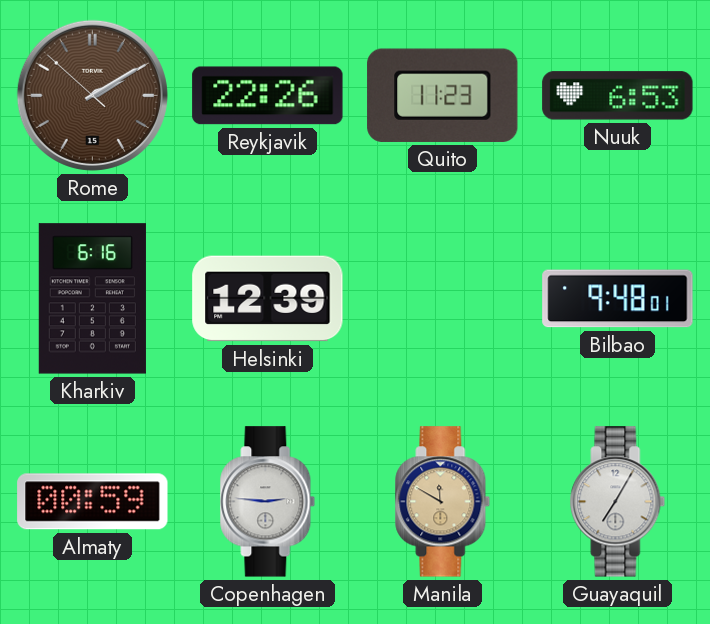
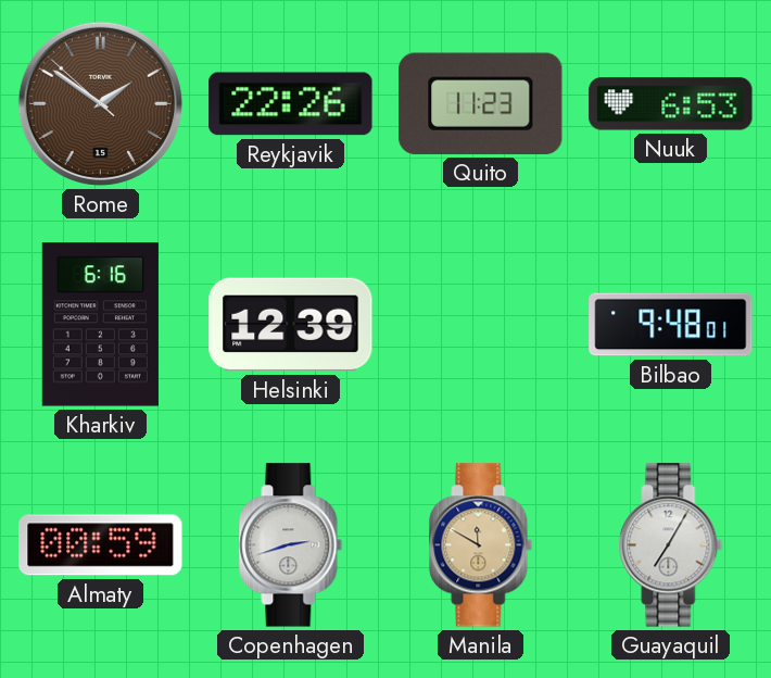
Rome: 2:09 -> 1:50
Copenhagen: 2:46 -> 2:42
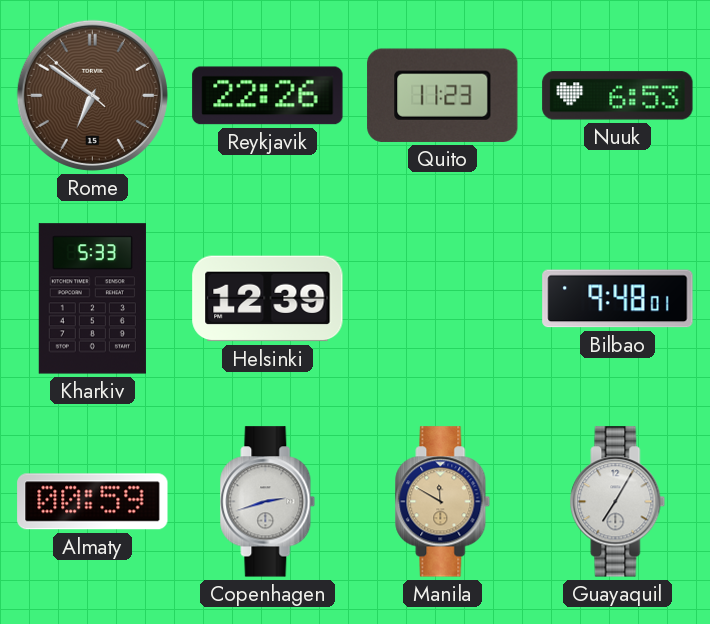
Rome: 1:50 -> 6:50
Kharkiv: 6:16 -> 5:33
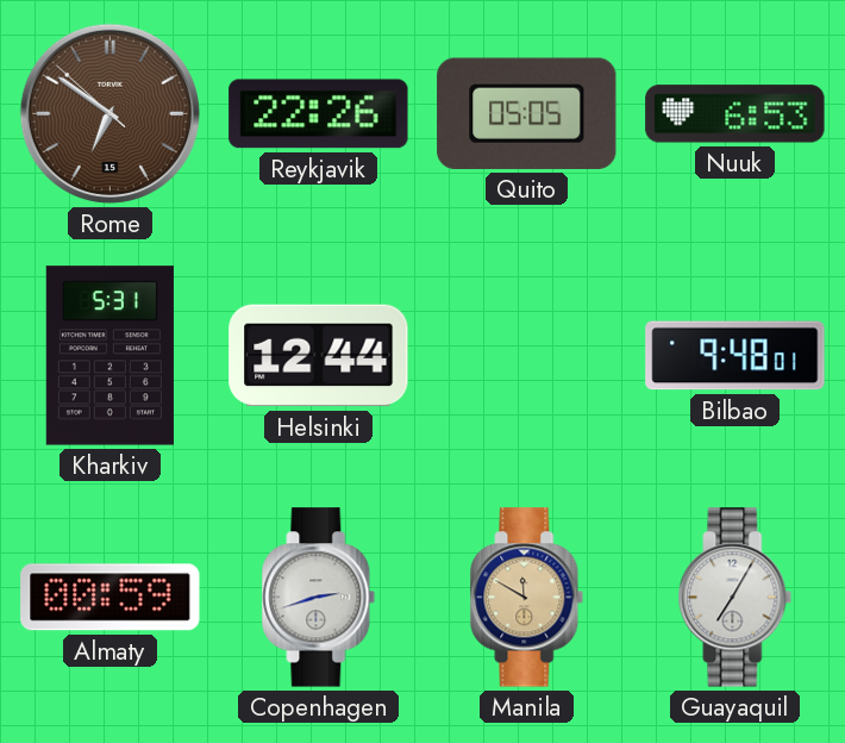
Quito: 11:23 -> 05:05
Kharkiv: 5:33 -> 5:31
Helsinki: 12:39 -> 12:44
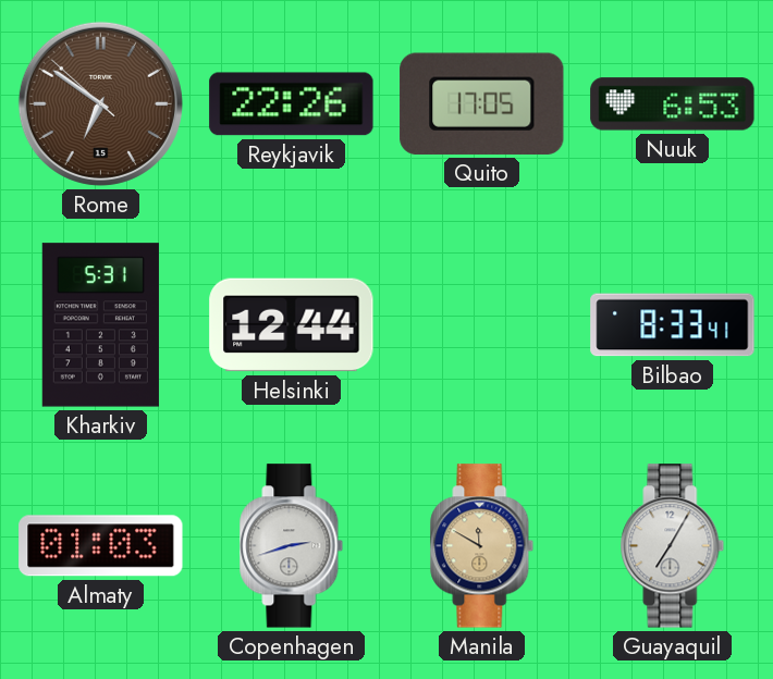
Quito: 05:05 -> 17:05
Bilbao: 9:48 -> 8:33
Almaty: 00:59 -> 01:03
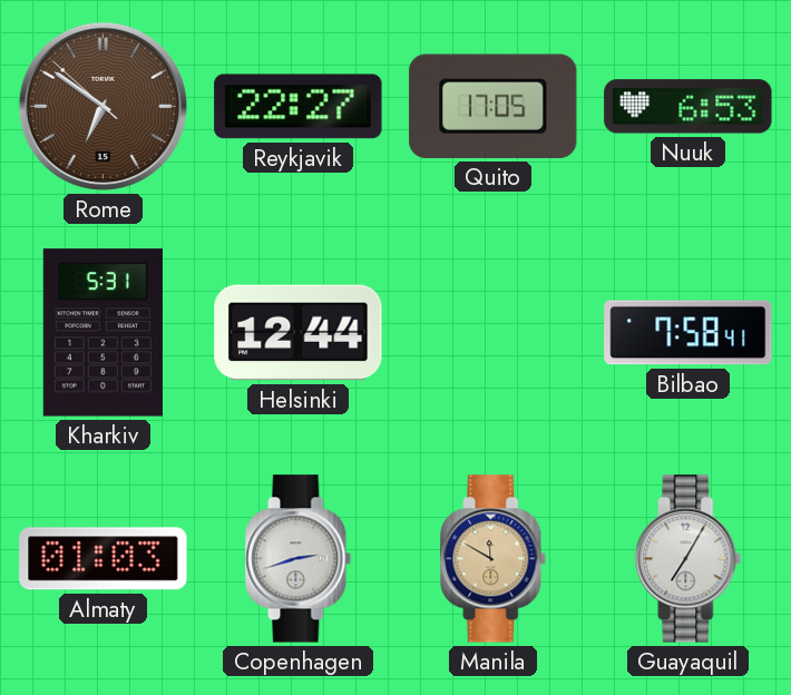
Reykjavik: 22:26 -> 22:27
Bilbao: 8:33 -> 7:58
